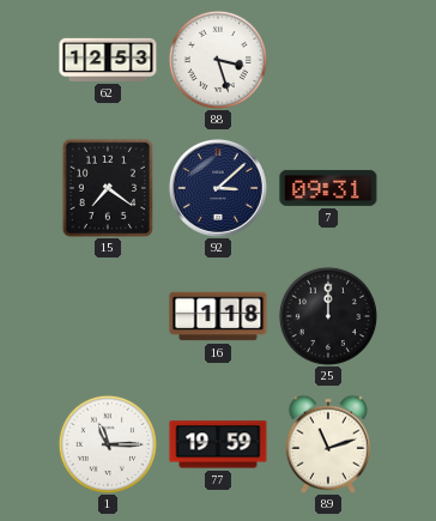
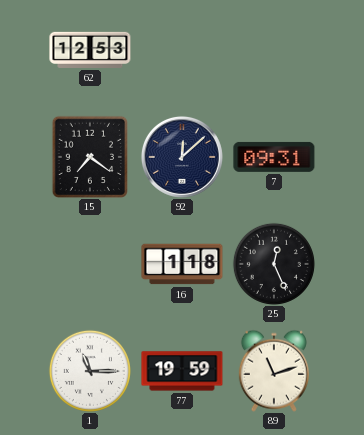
88: 3:27 -> none
92: 3:08 -> 12:08
25: 12:00 -> 12:26
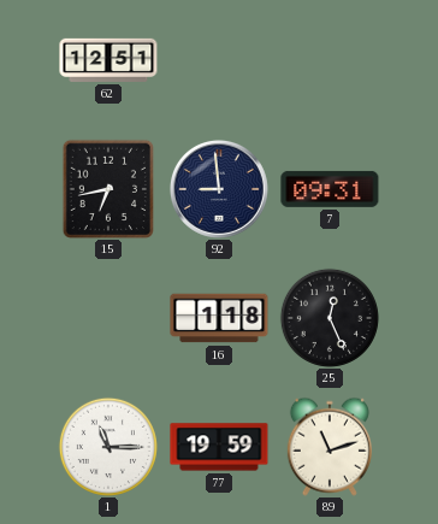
62: 12:53 -> 12:51
15: 7:21 -> 6:43
92: 12:08 -> 8:59
